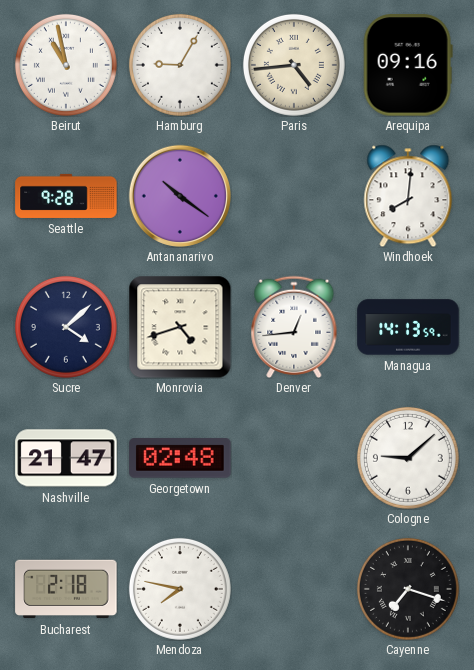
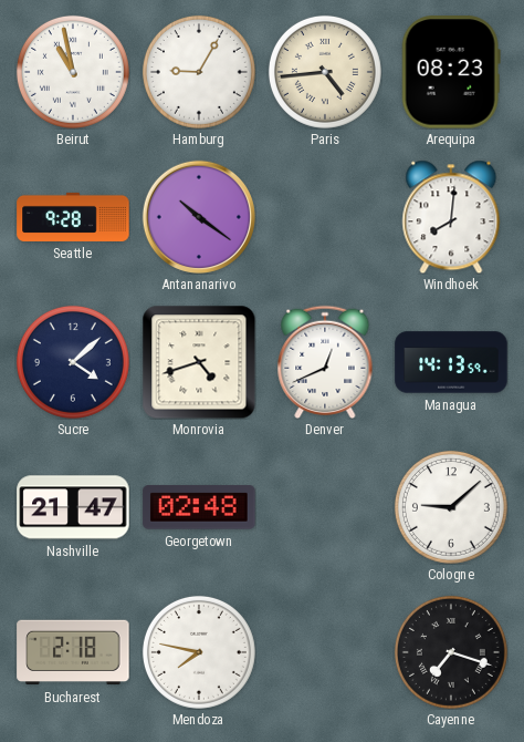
Arequipa: 09:16 -> 08:23
Denver: 12:44 -> 12:41
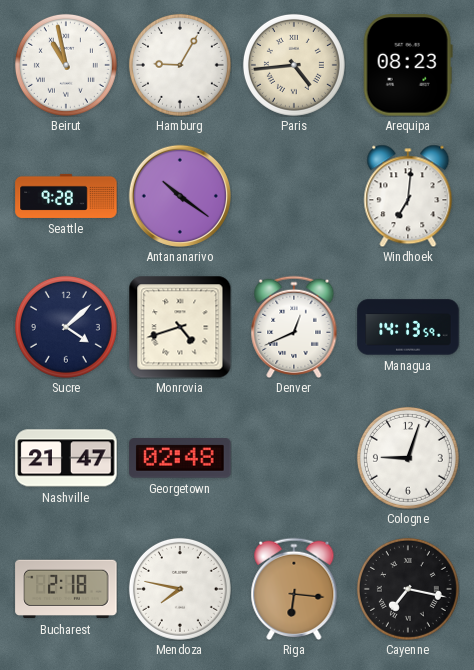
Windhoek: 8:01 -> 7:01
Cologne: 9:08 -> 9:03
Riga: none -> 6:16
Cayenne: 7:18 -> 7:17
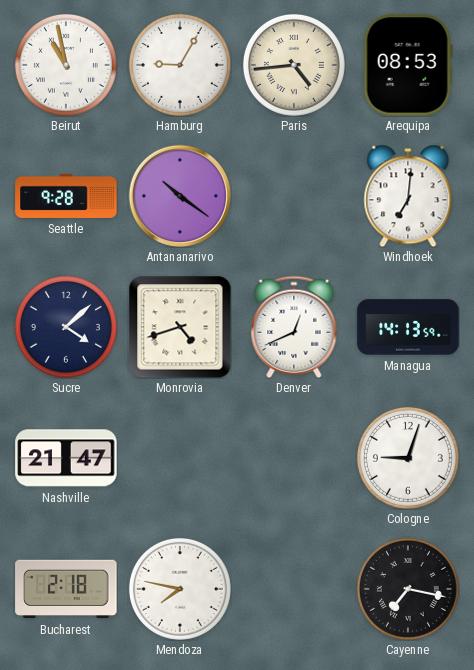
Arequipa: 08:23 -> 08:53
Georgetown: 02:48 -> none
Riga: 6:16 -> none
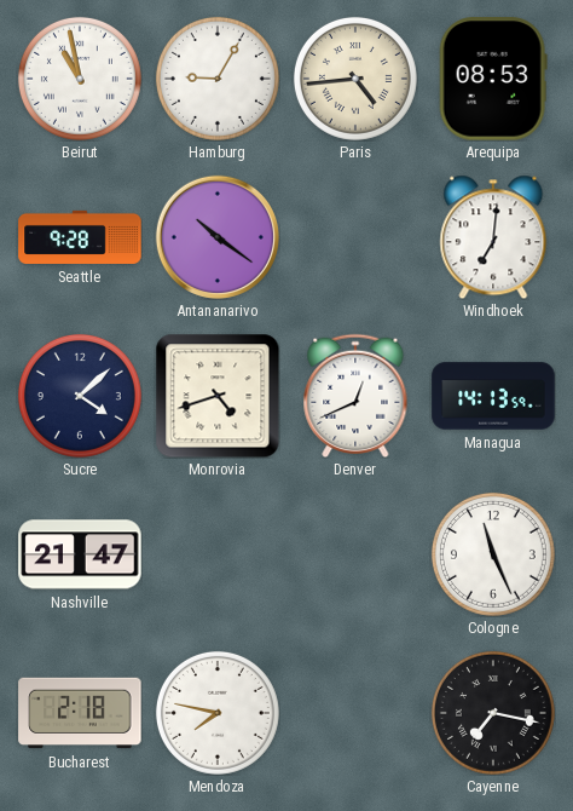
Cologne: 9:03 -> 11:26
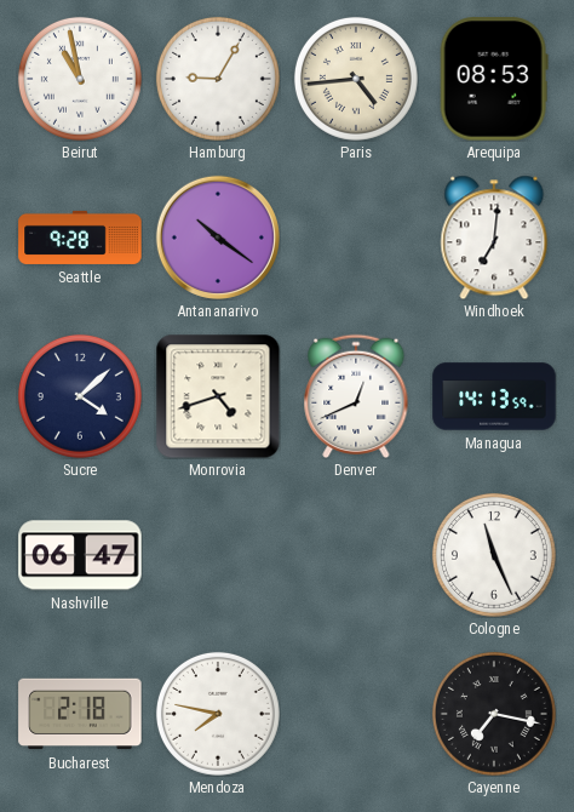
Nashville: 21:47 -> 06:47
